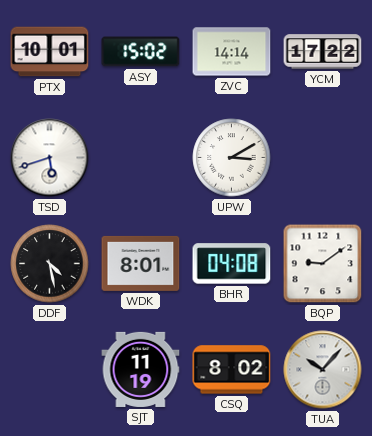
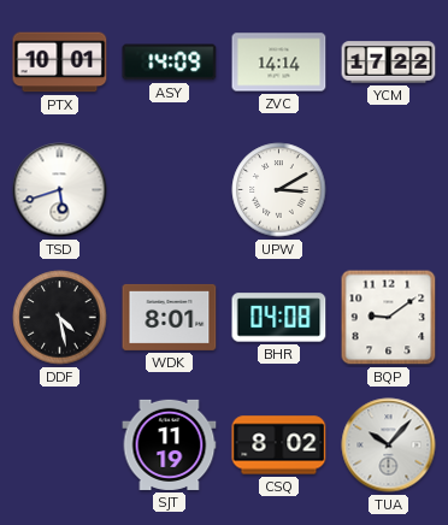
ASY: 15:02 -> 14:09
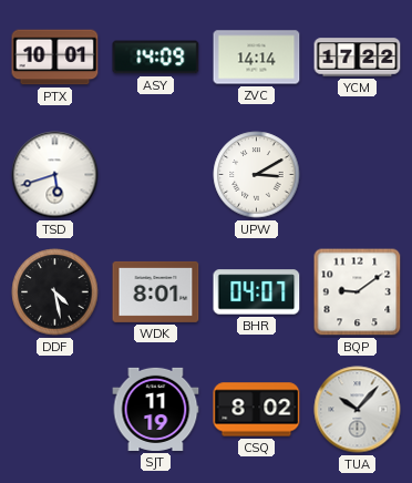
BHR: 04:08 -> 04:07
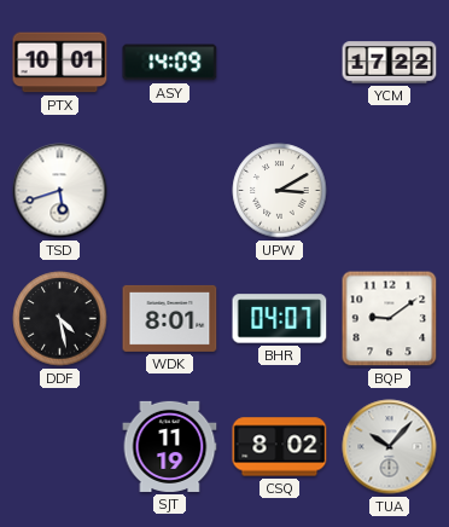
ZVC: 14:14 -> none
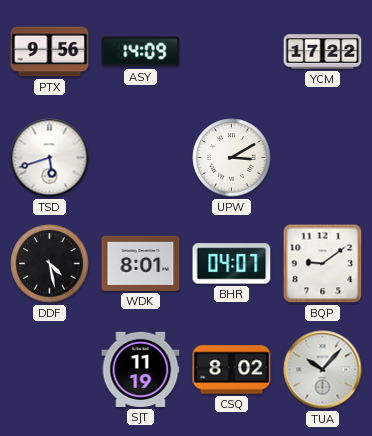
PTX: 10:01 -> 9:56
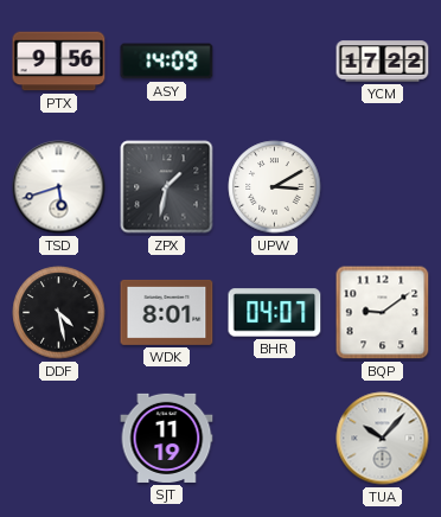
ZPX: none -> 1:32
CSQ: 8:02 -> none
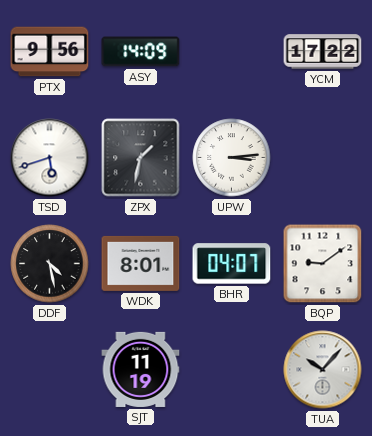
UPW: 3:10 -> 3:14
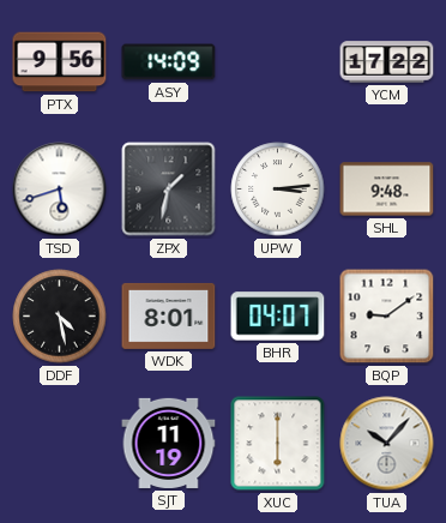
SHL: none -> 9:48
XUC: none -> 6:00
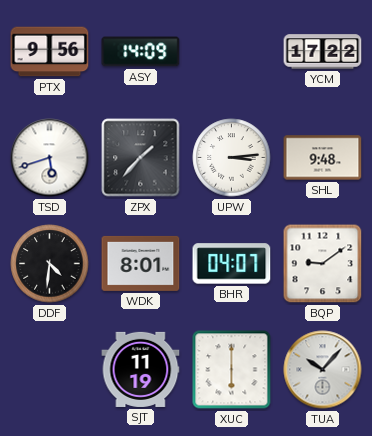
ZPX: 1:32 -> 1:37
DDF: 4:28 -> 4:31
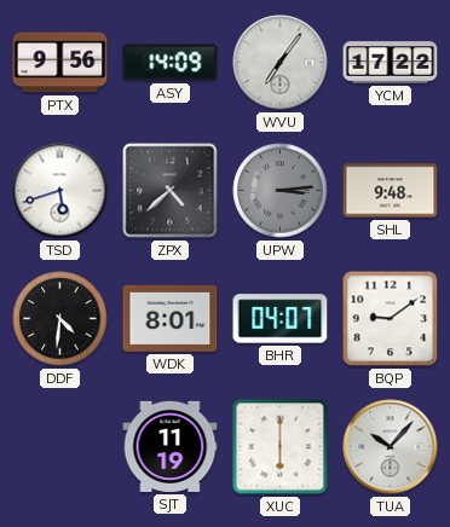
WVU: none -> 7:06
ZPX: 1:37 -> 4:38
UPW dial: white -> grey
